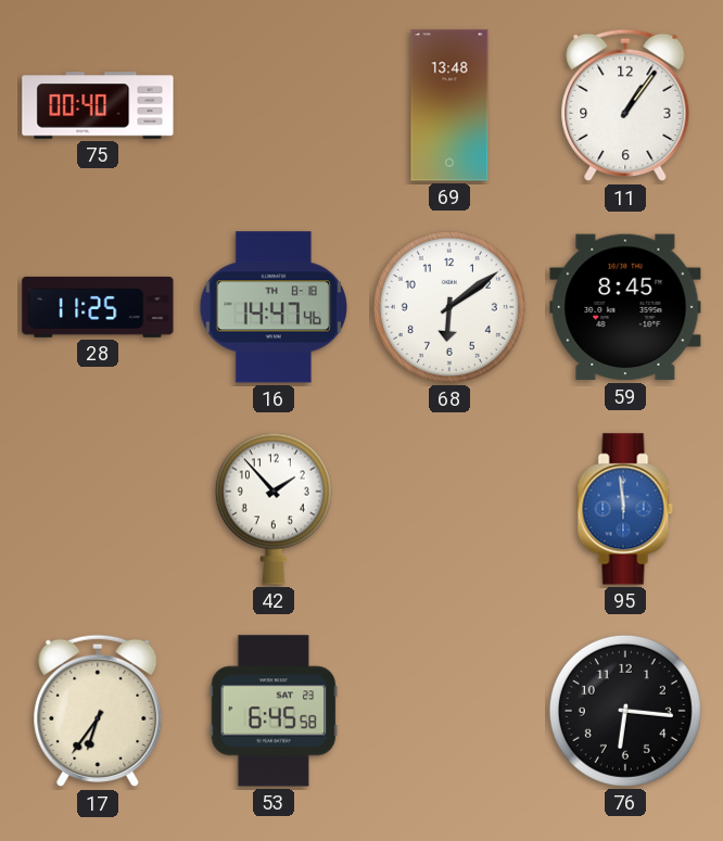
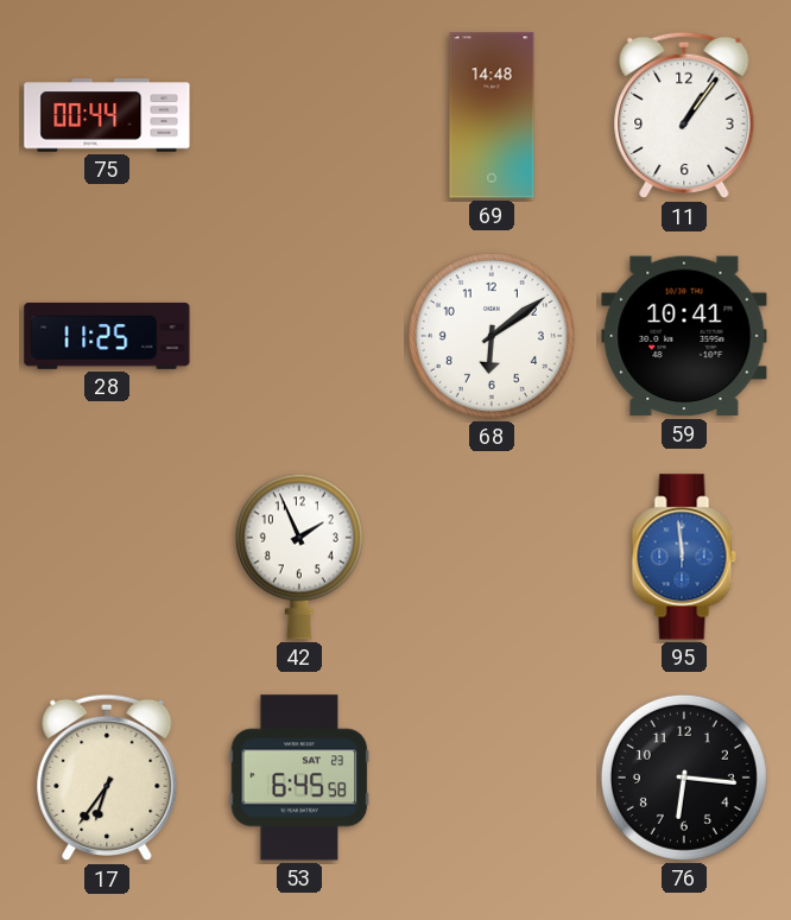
75: 00:40 -> 00:44
69: 13:48 -> 14:48
16: 14:47 -> none
59: 8:45 -> 10:41
42: 1:53 -> 1:56
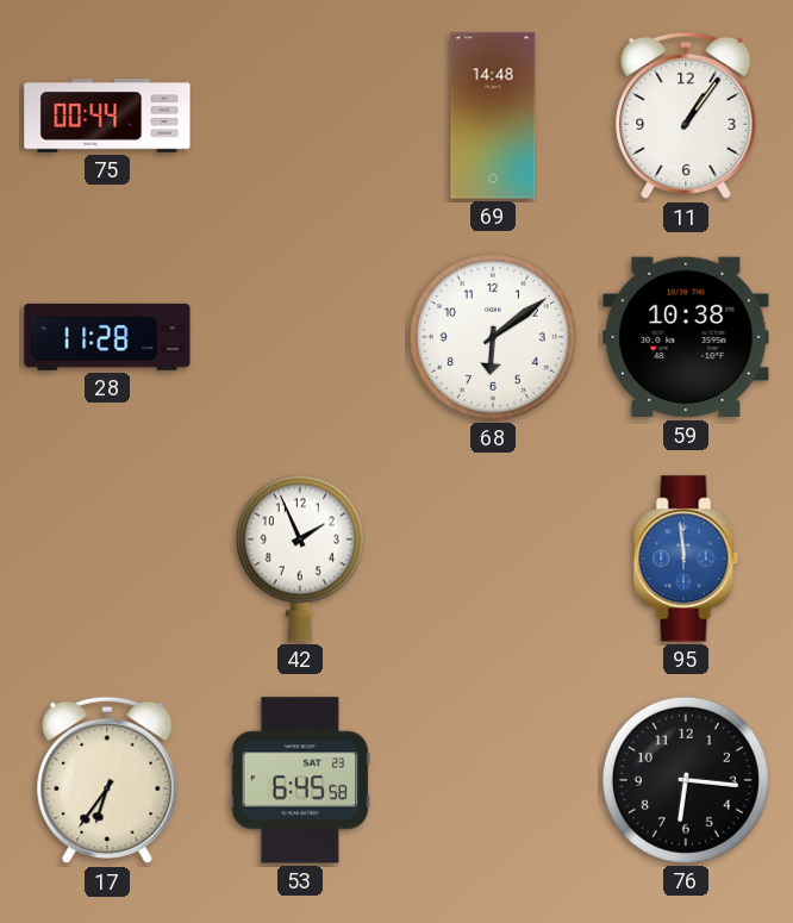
28: 11:25 -> 11:28
59: 10:41 -> 10:38
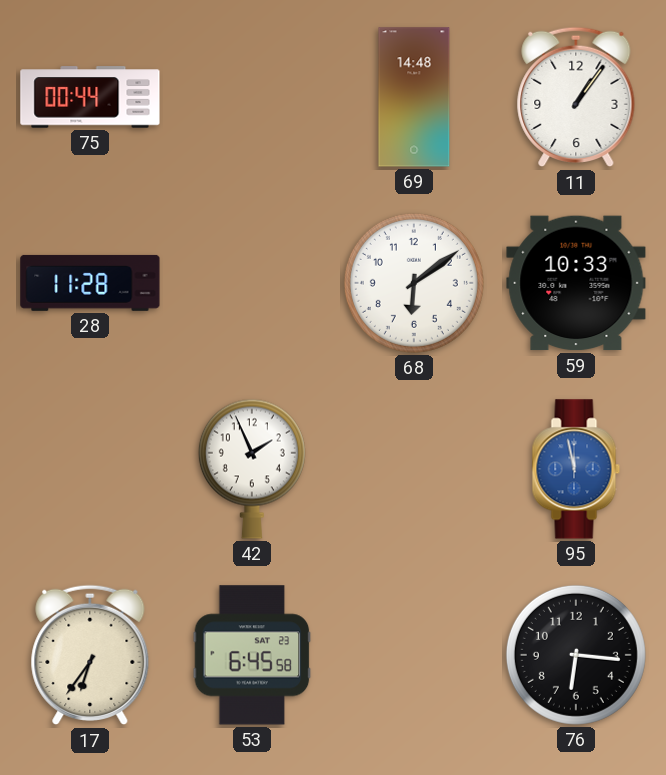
59: 10:38 -> 10:33
95: 11:59 -> 11:58
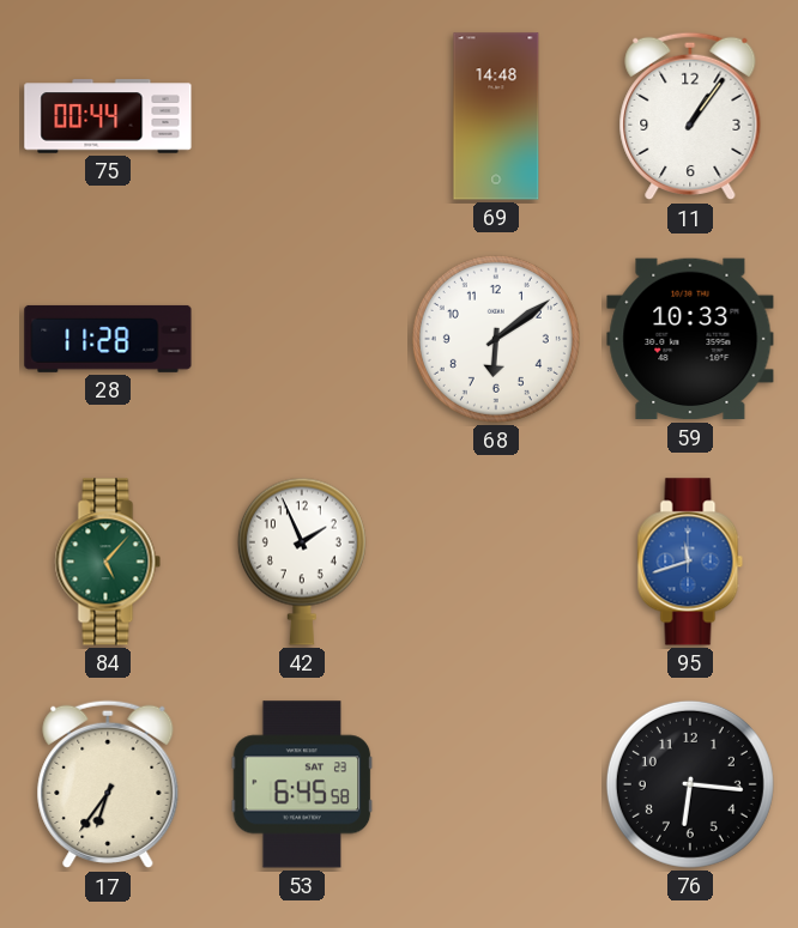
84: none -> 5:07
95: 11:58 -> 11:42
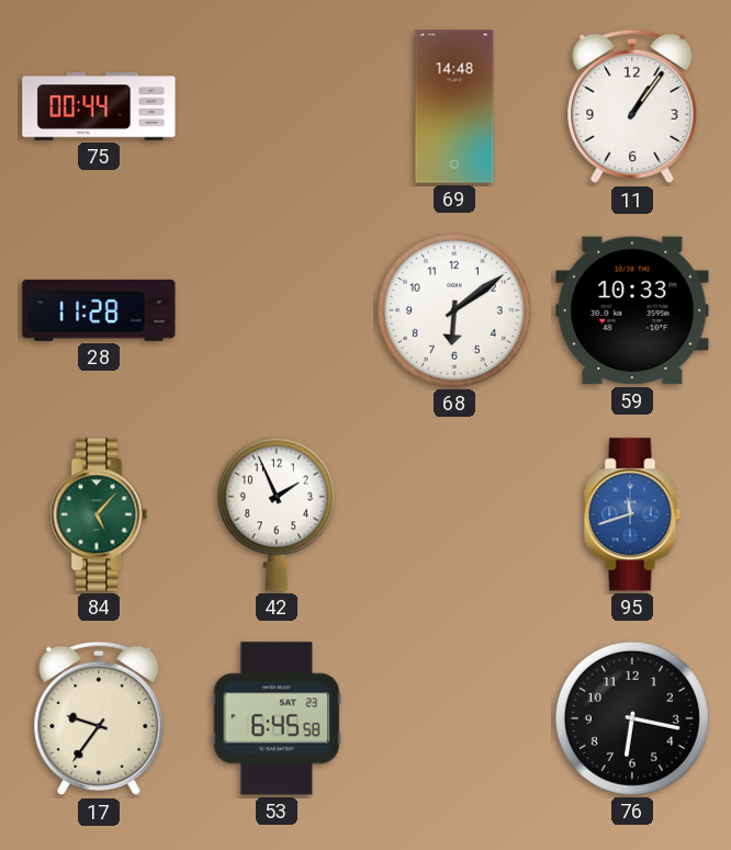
17: 6:36 -> 9:36
76: 6:16 -> 6:17
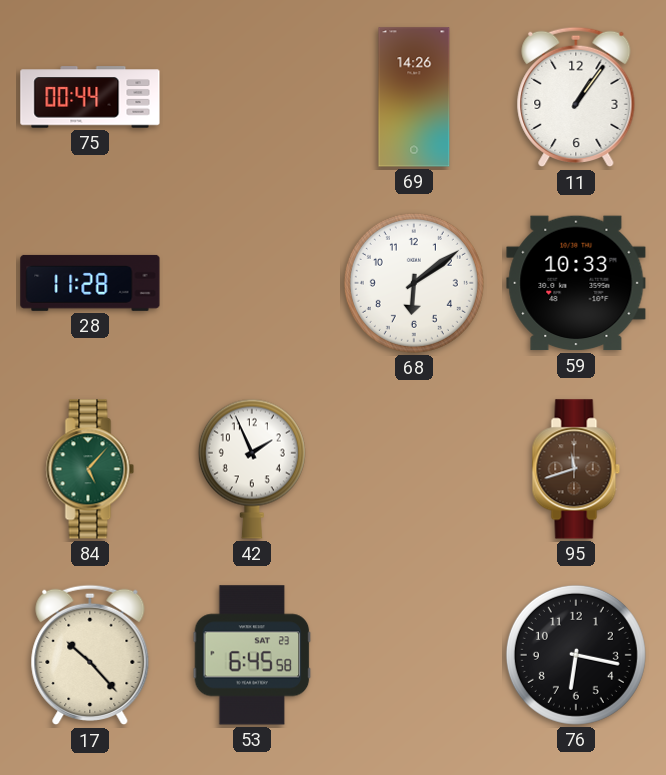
69: 14:48 -> 14:26
95 dial: blue -> brown
17: 9:36 -> 10:23
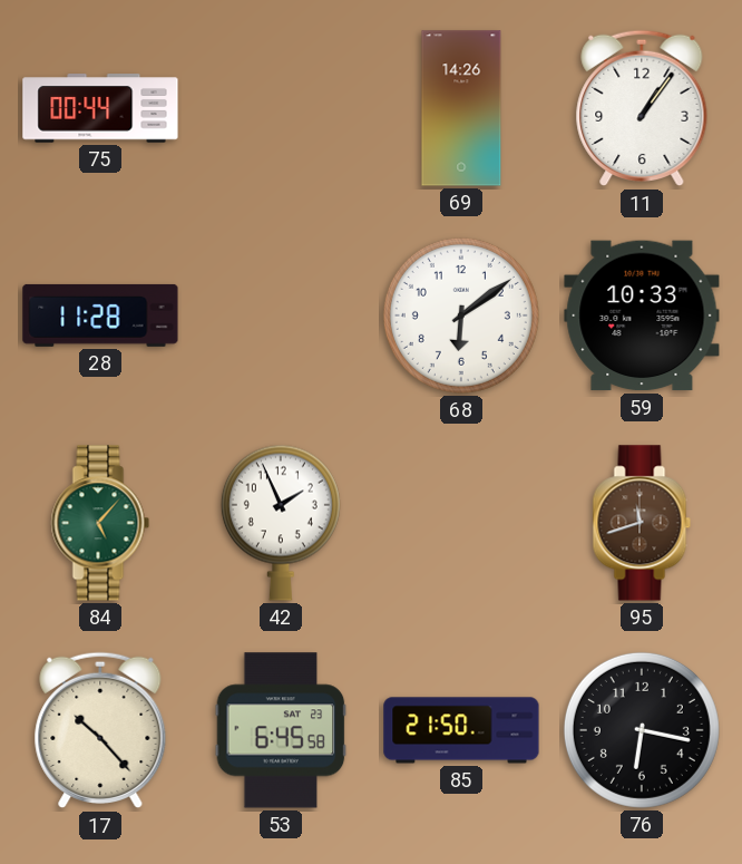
85: none -> 21:50
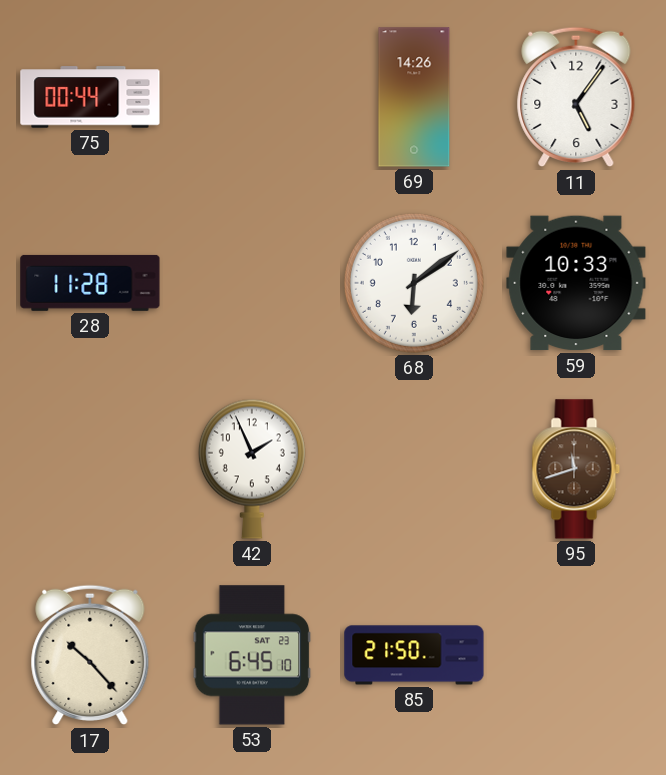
11: 1:06 -> 5:06
84: 5:07 -> none
53: 6:45:58 -> 6:45:10
76: 6:17 -> none
